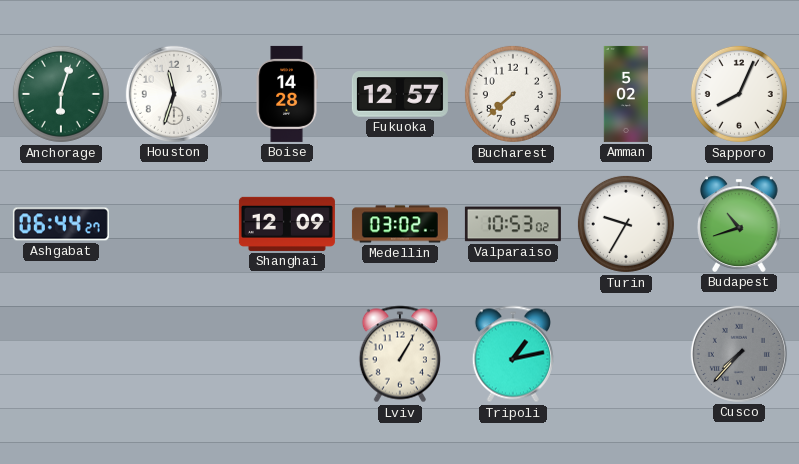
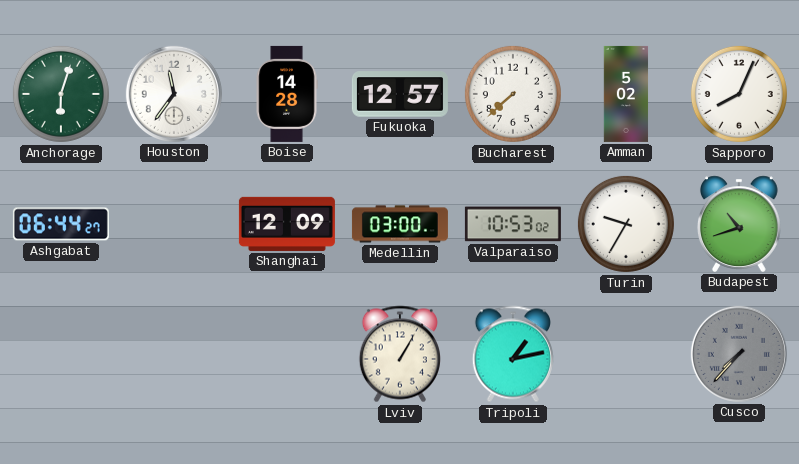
Houston: 11:33 -> 11:36
Medellin: 03:02 -> 03:00
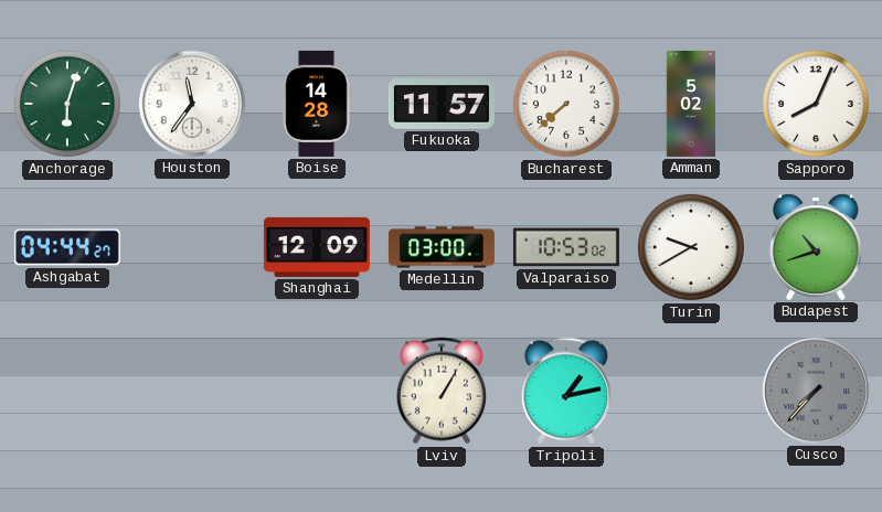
Fukuoka: 12:57 -> 11:57
Ashgabat: 06:44 -> 04:44
Turin: 9:35 -> 9:40
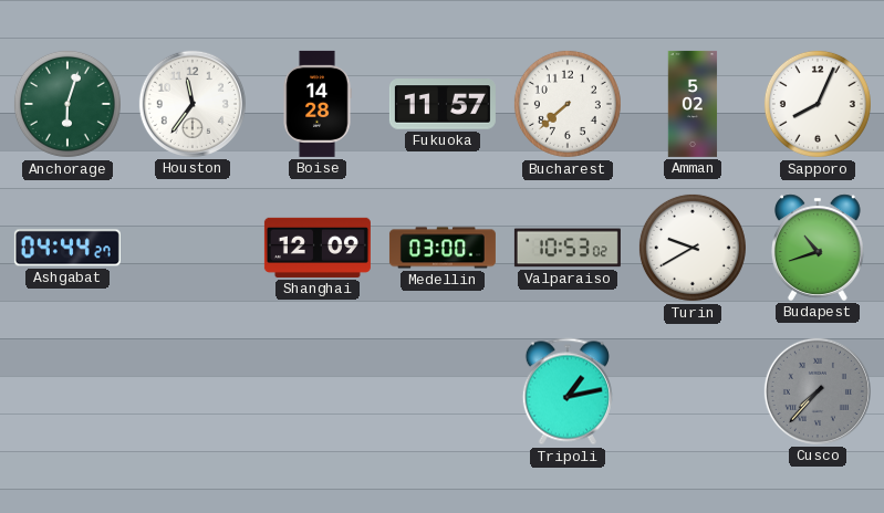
Lviv: 1:05 -> none
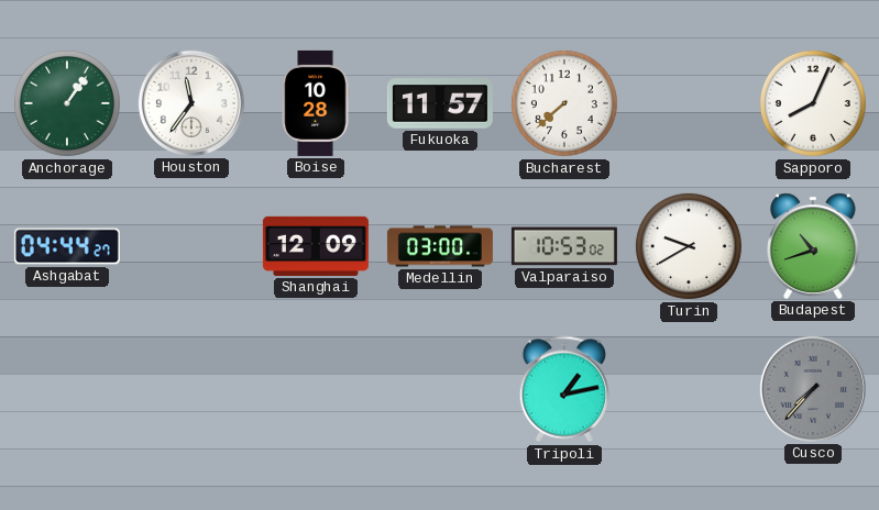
Anchorage: 6:03 -> 1:06
Boise: 14:28 -> 10:28
Amman: 5:02 -> none
